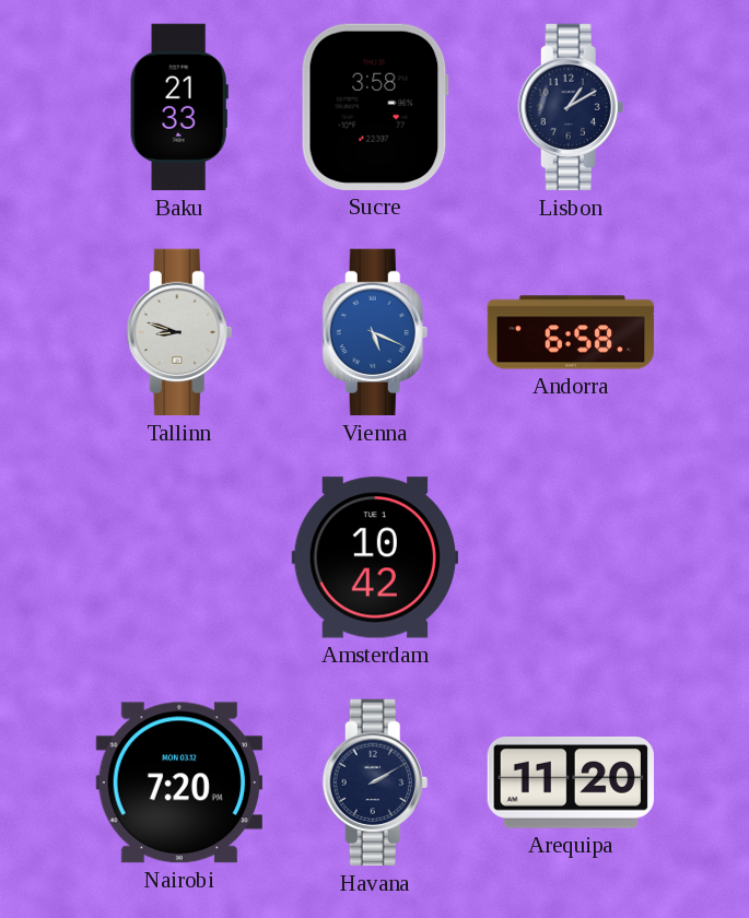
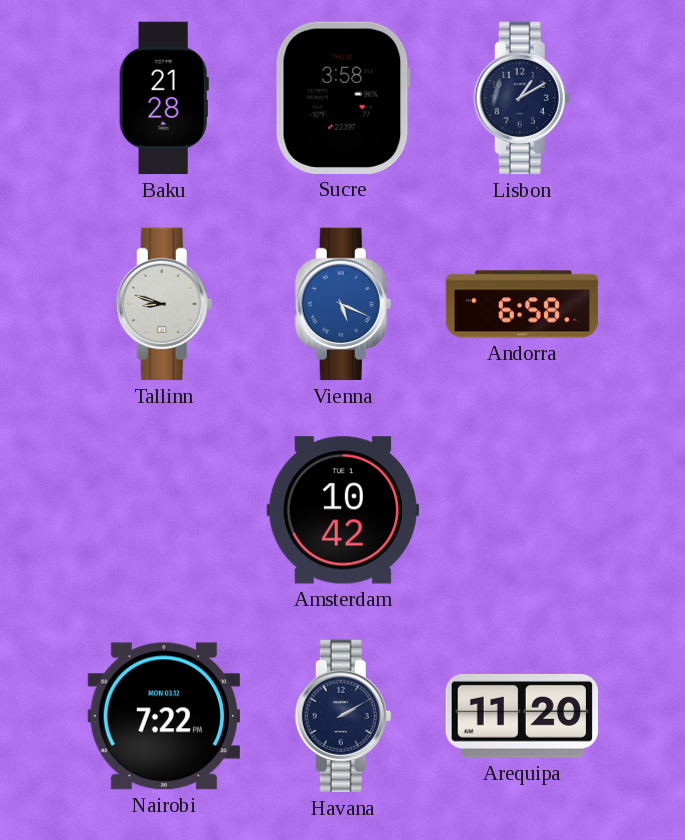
Baku: 21:33 -> 21:28
Nairobi: 7:20 -> 7:22
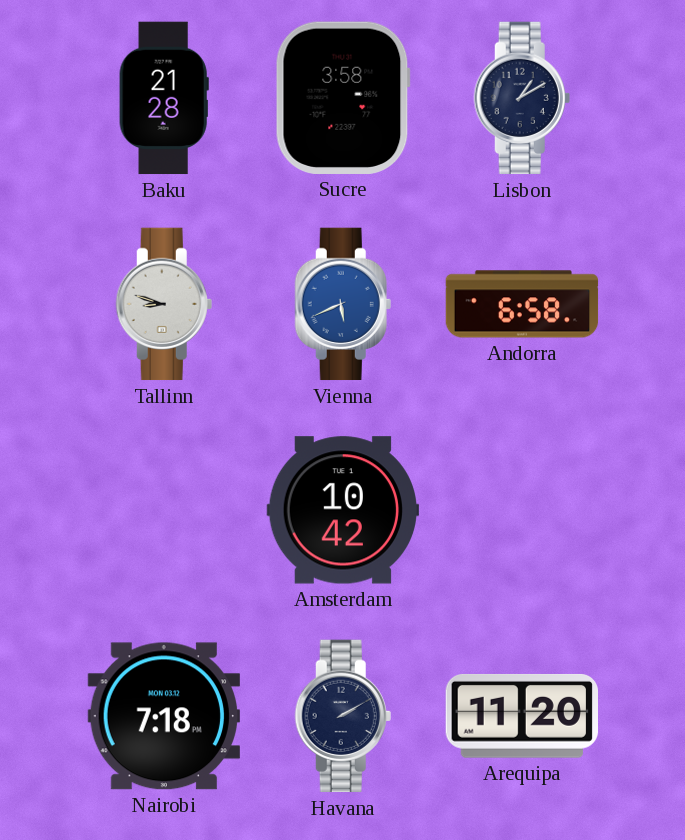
Vienna: 5:19 -> 5:41
Nairobi: 7:22 -> 7:18
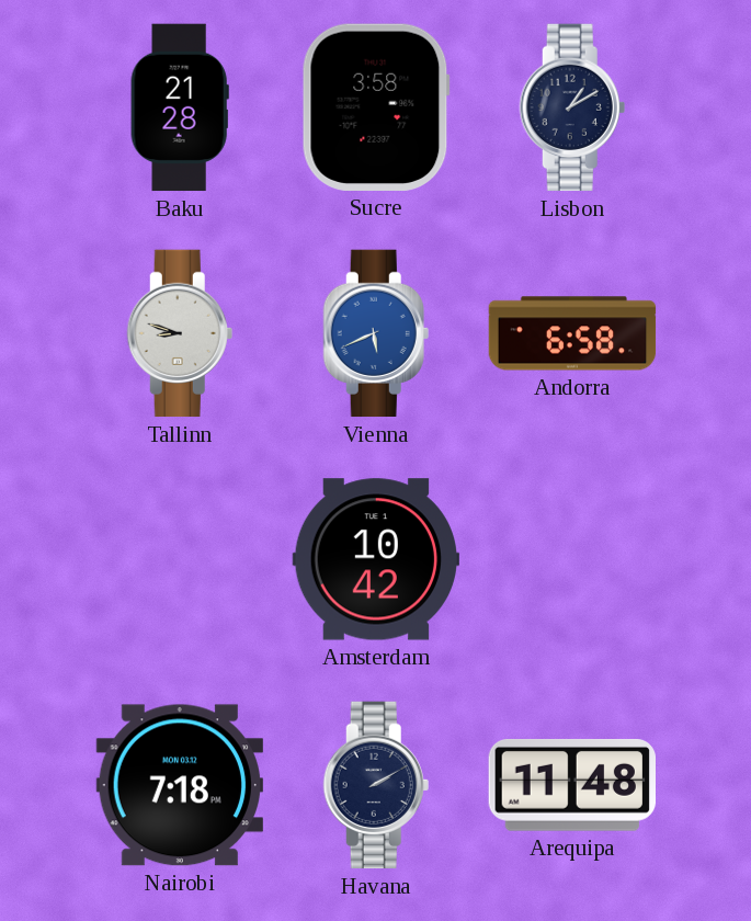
Arequipa: 11:20 -> 11:48
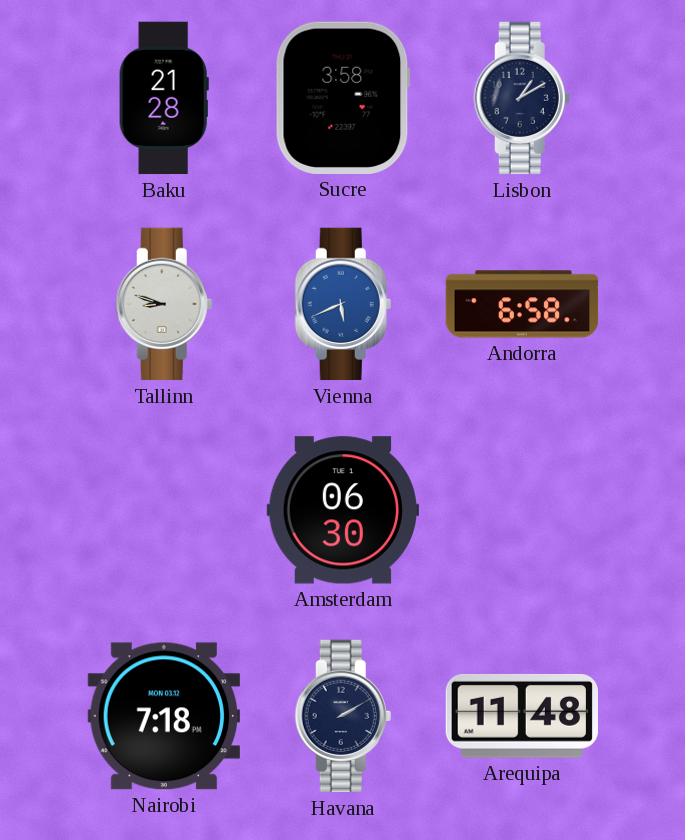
Amsterdam: 10:42 -> 06:30
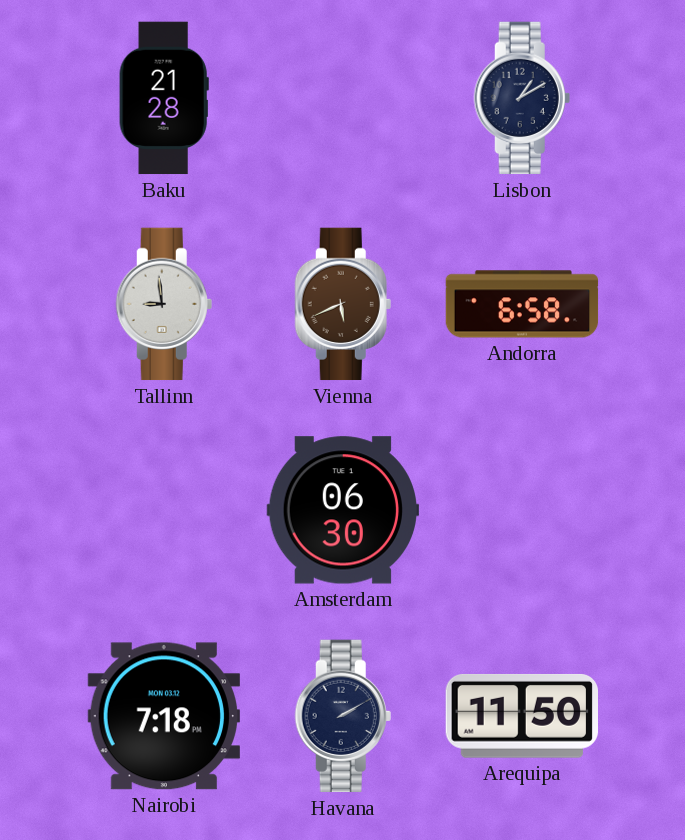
Sucre: 3:58 -> none
Tallinn: 8:48 -> 8:59
Vienna dial: blue -> brown
Arequipa: 11:48 -> 11:50
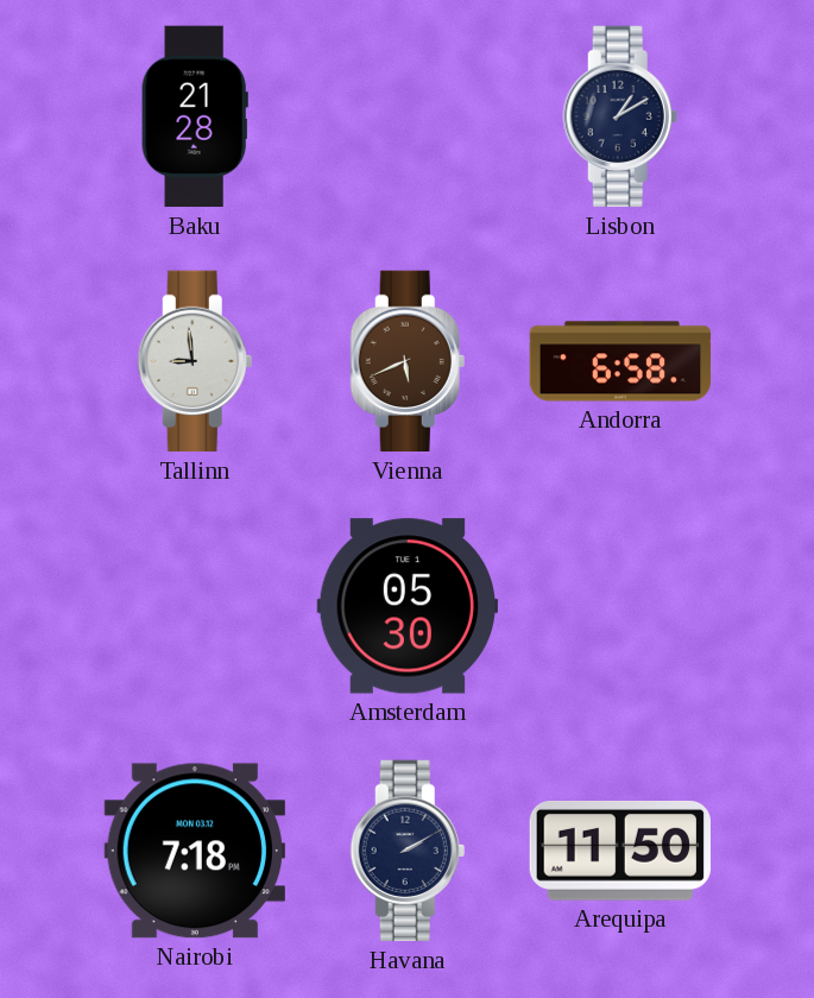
Amsterdam: 06:30 -> 05:30
